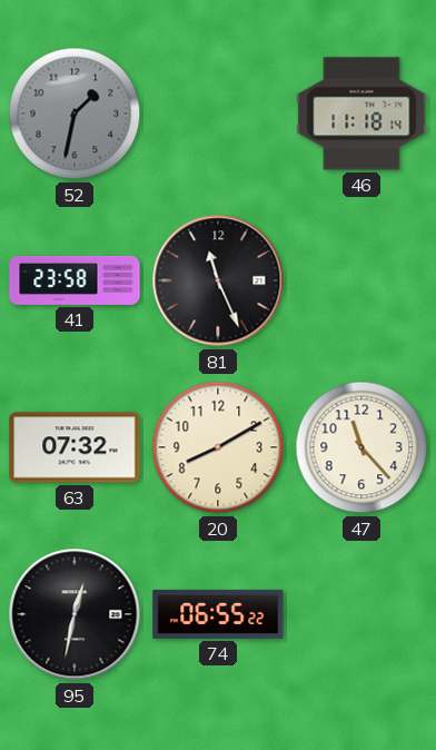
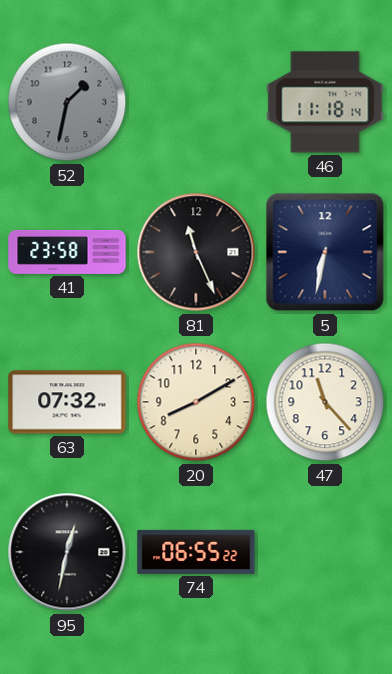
5: none -> 6:32
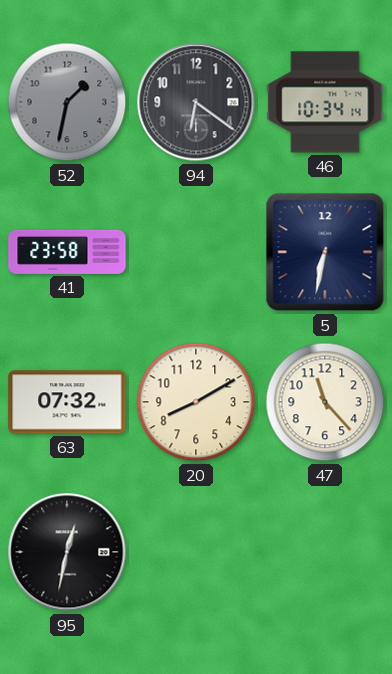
94: none -> 6:21
46: 11:18 -> 10:34
81: 11:26 -> none
74: 06:55 -> none
